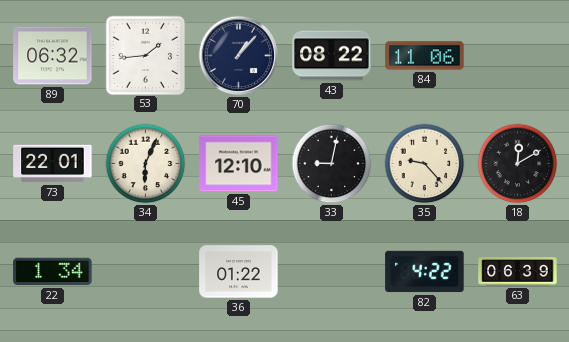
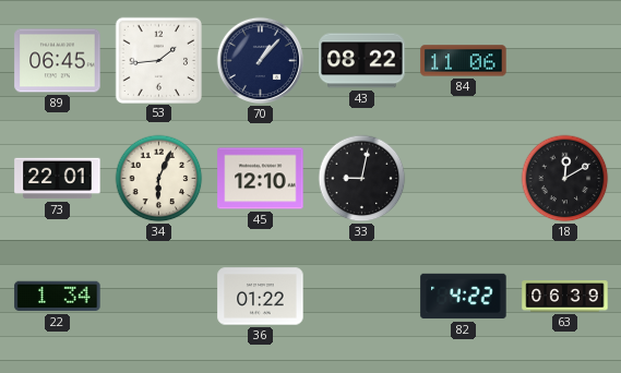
89: 06:32 -> 06:45
35: 9:23 -> none
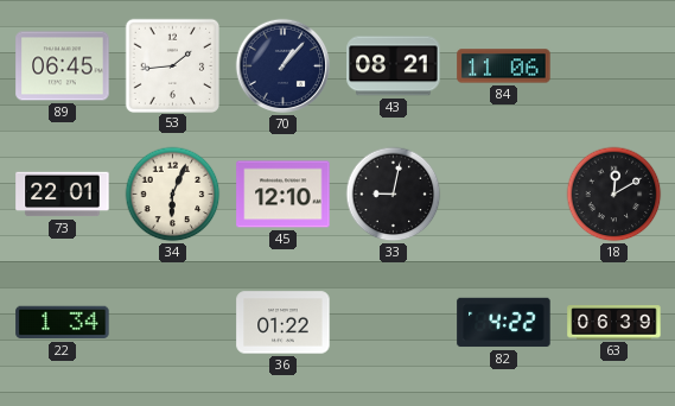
43: 08:22 -> 08:21
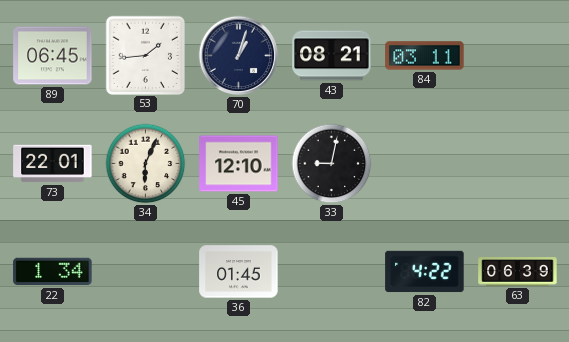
70: 1:07 -> 1:03
84: 11:06 -> 03:11
18: 12:10 -> none
36: 01:22 -> 01:45
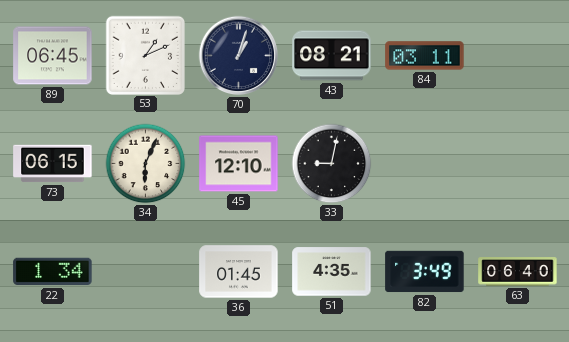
53: 1:44 -> 1:11
73: 22:01 -> 06:15
51: none -> 4:35
82: 4:22 -> 3:49
63: 06:39 -> 06:40
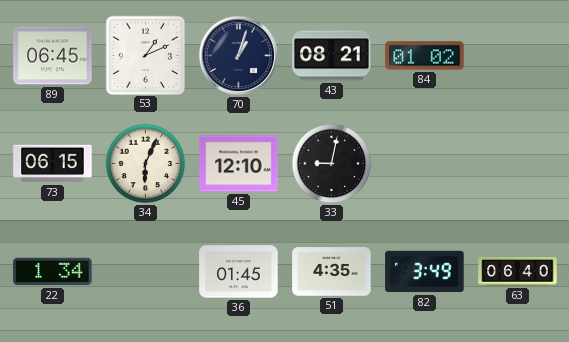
84: 03:11 -> 01:02
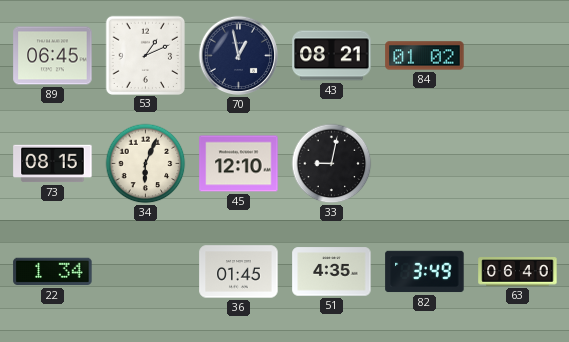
70: 1:03 -> 12:58
73: 06:15 -> 08:15
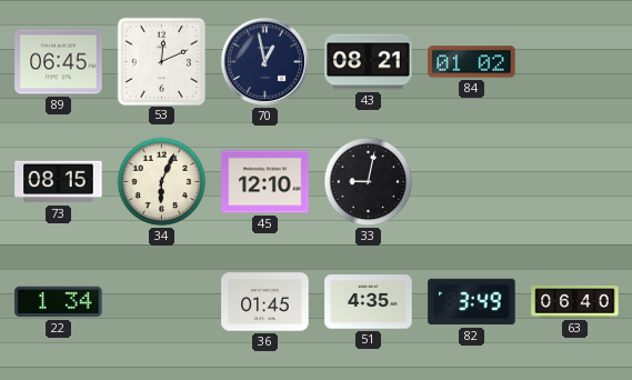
53: 1:11 -> 12:11
